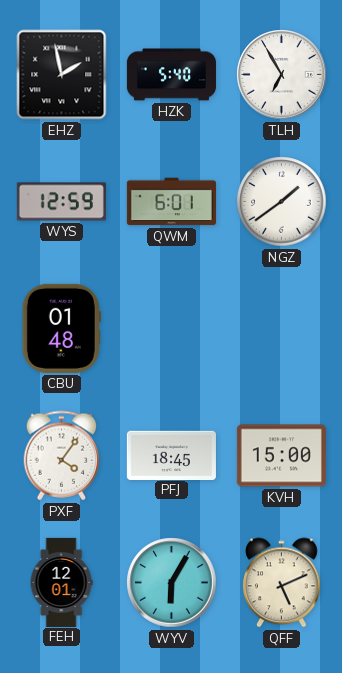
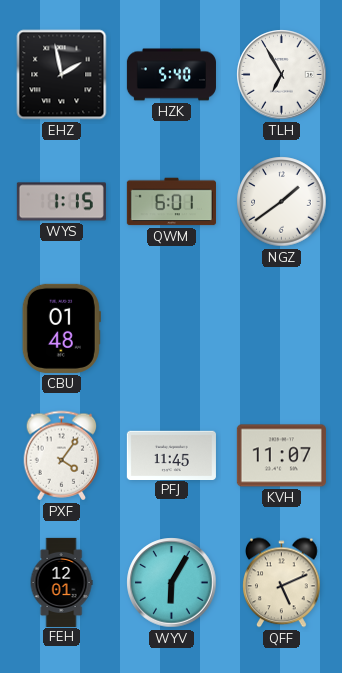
WYS: 12:59 -> 1:15
PFJ: 18:45 -> 11:45
KVH: 15:00 -> 11:07
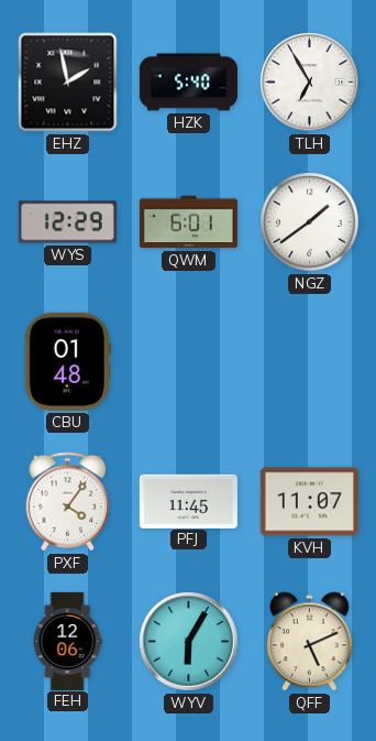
WYS: 1:15 -> 12:29
FEH: 12:01 -> 12:06
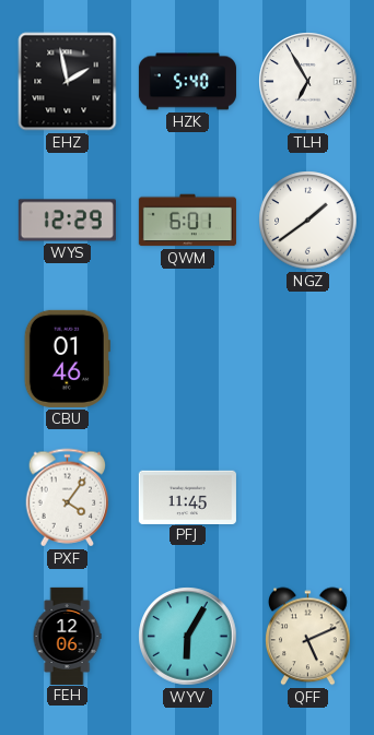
CBU: 01:48 -> 01:46
KVH: 11:07 -> none
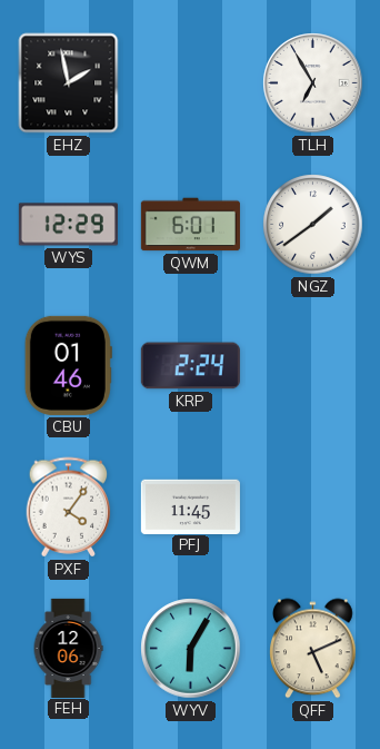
HZK: 5:40 -> none
KRP: none -> 2:24
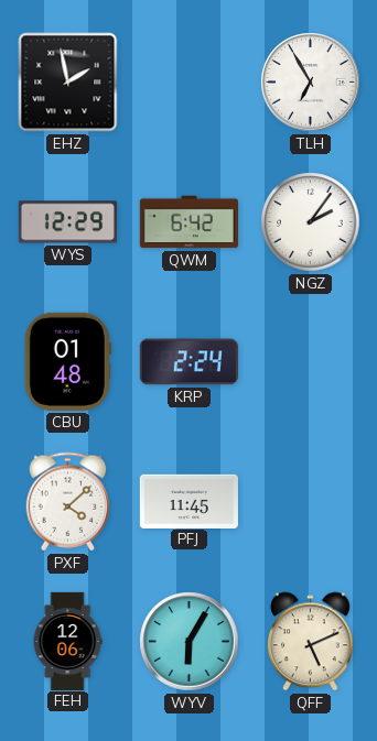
QWM: 6:01 -> 6:42
NGZ: 1:39 -> 2:06
CBU: 01:46 -> 01:48
PXF: 4:06 -> 4:08
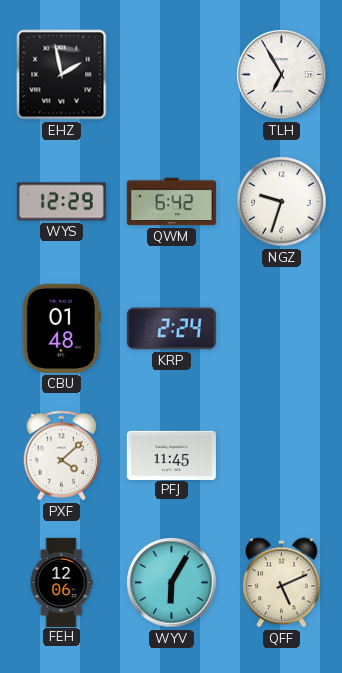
NGZ: 2:06 -> 9:33
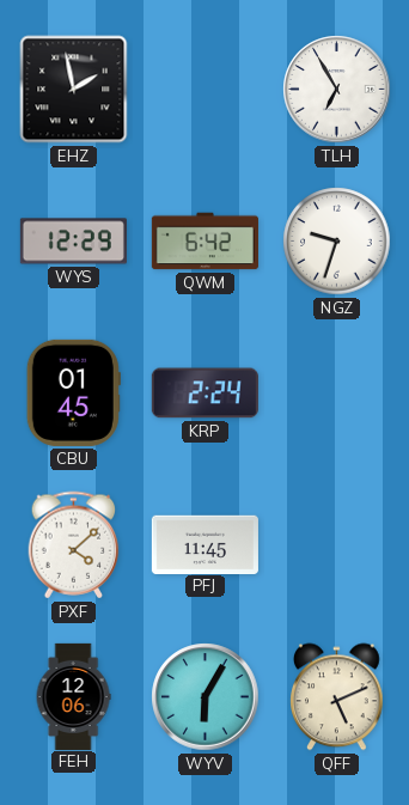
CBU: 01:48 -> 01:45
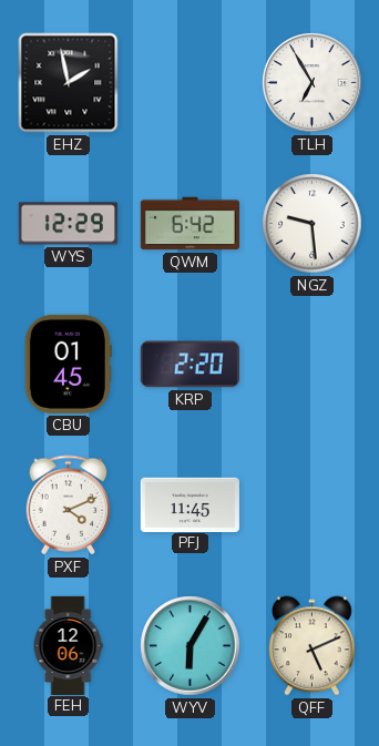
NGZ: 9:33 -> 9:29
KRP: 2:24 -> 2:20
PXF: 4:08 -> 4:11
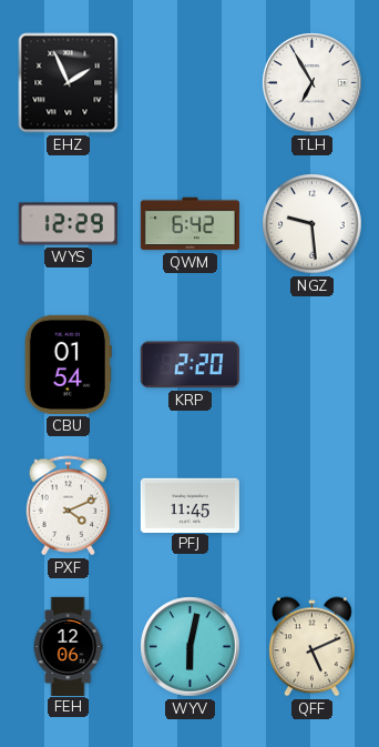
EHZ: 1:58 -> 1:56
CBU: 01:45 -> 01:54
WYV: 6:05 -> 6:02
